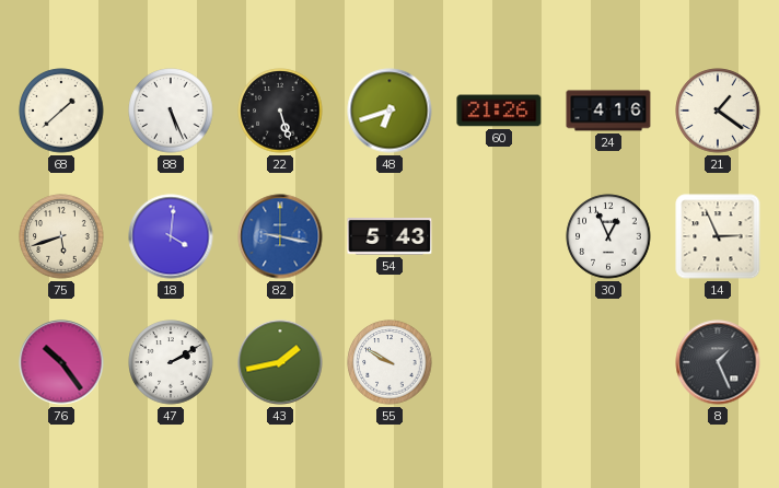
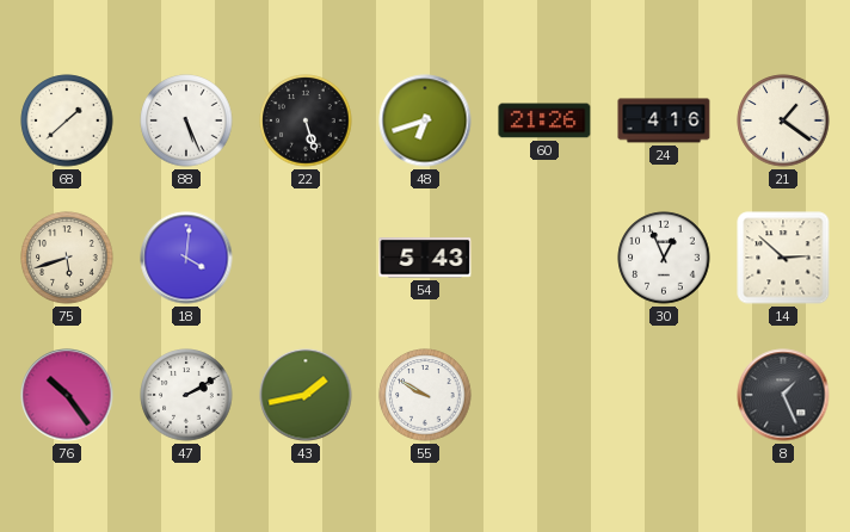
82: 9:17 -> none
14: 2:56 -> 2:52
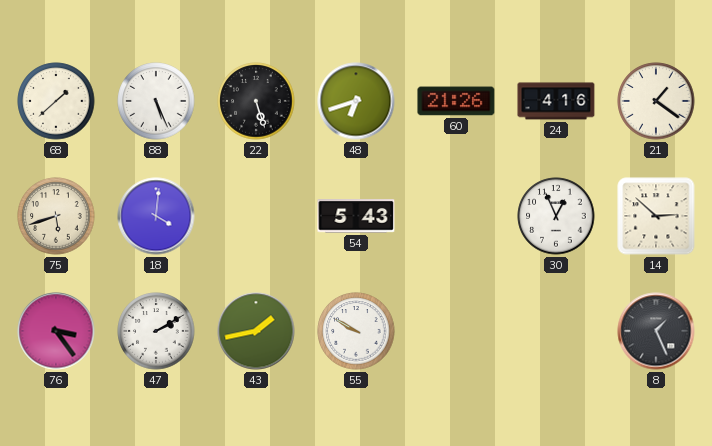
76: 10:24 -> 3:24
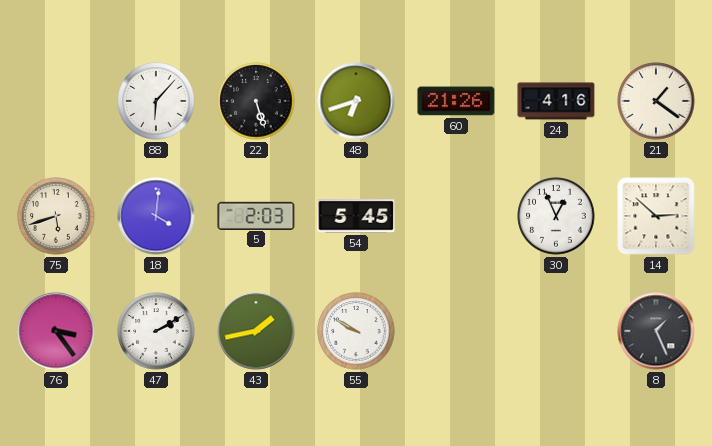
68: 1:38 -> none
88: 5:26 -> 6:07
5: none -> 2:03
54: 5:43 -> 5:45
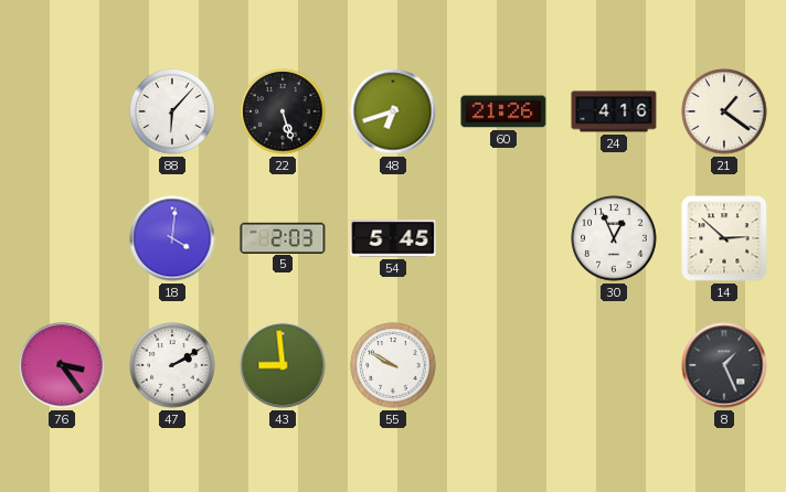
75: 5:42 -> none
43: 1:43 -> 8:59
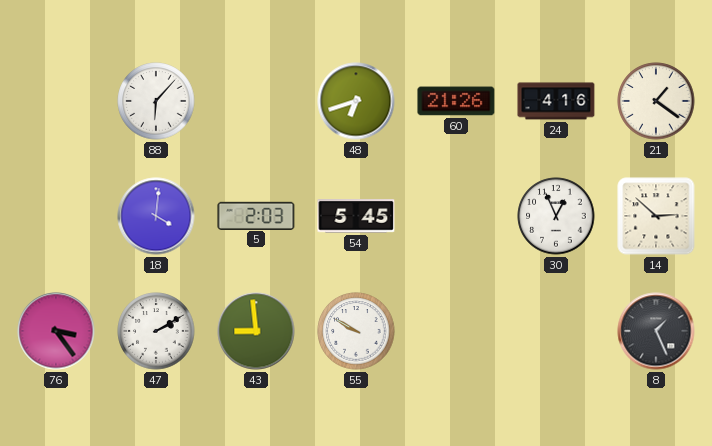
22: 5:27 -> none
